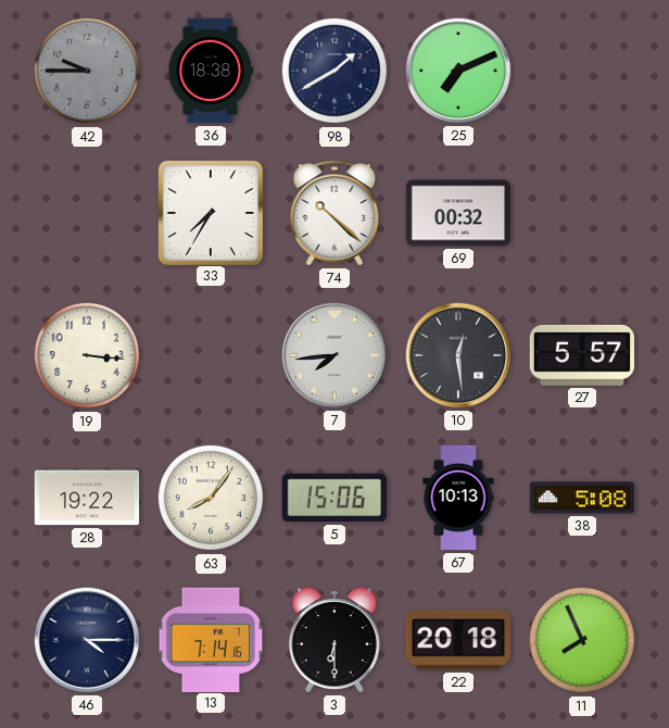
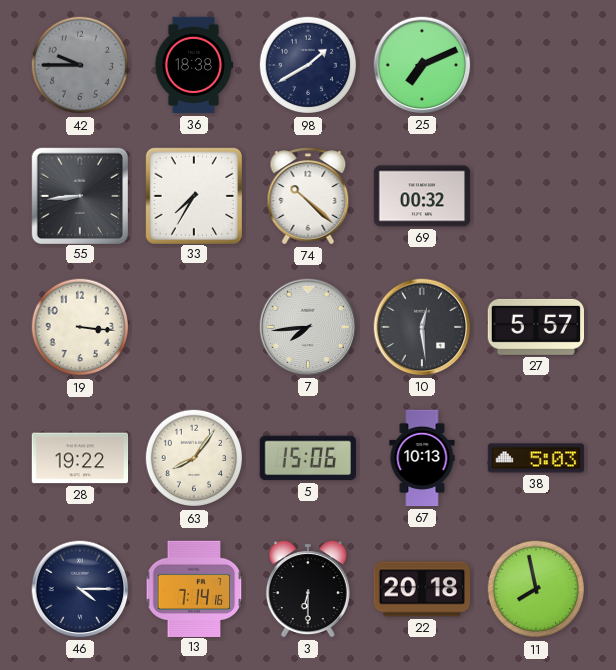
55: none -> 8:44
38: 5:08 -> 5:03
11: 7:56 -> 7:58
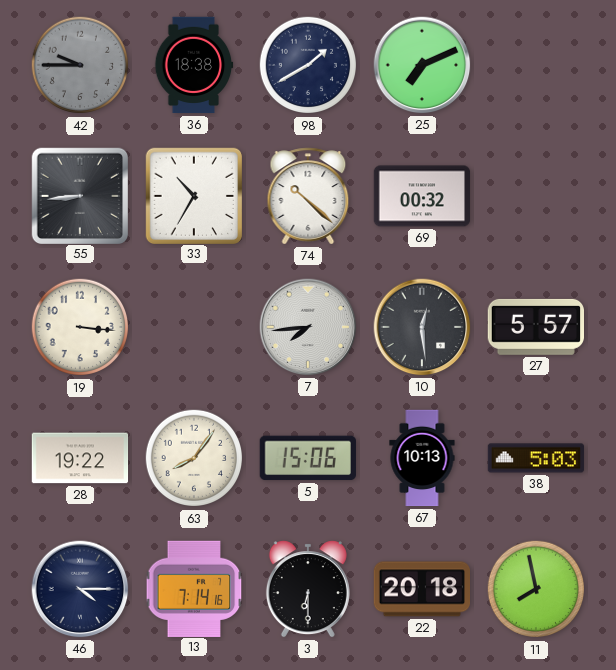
33: 7:35 -> 10:35
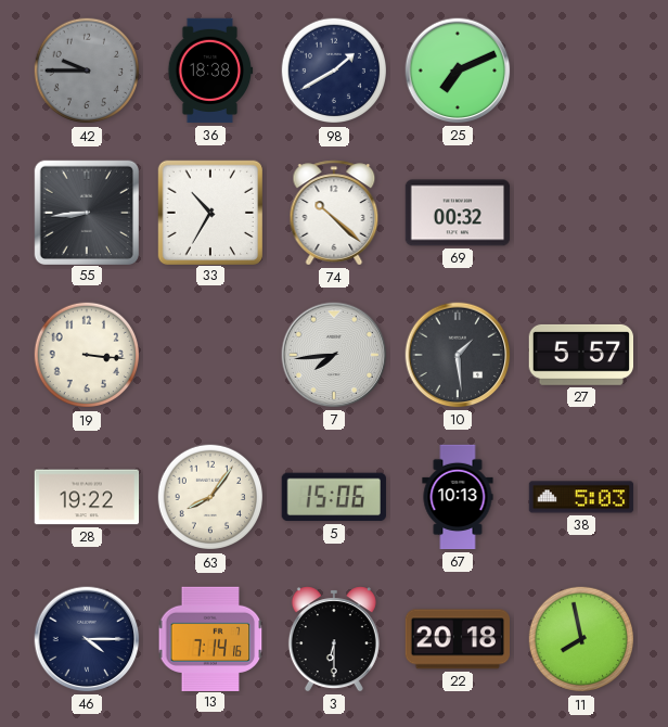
10: 12:29 -> 1:29
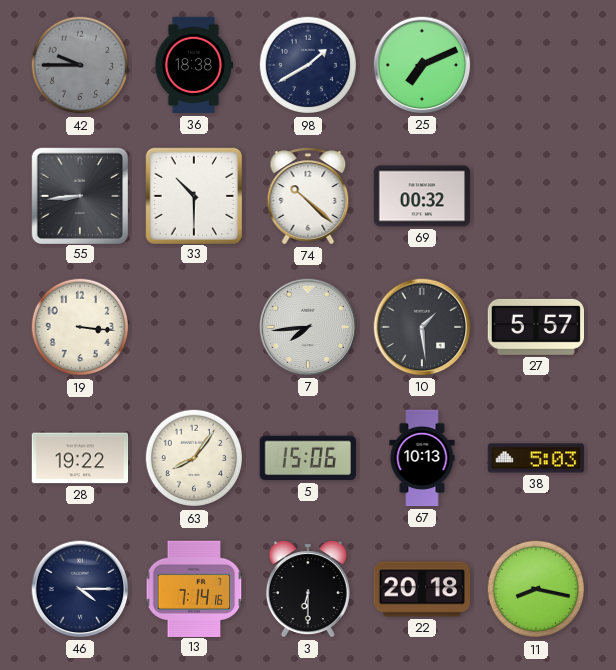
33: 10:35 -> 10:30
11: 7:58 -> 8:17
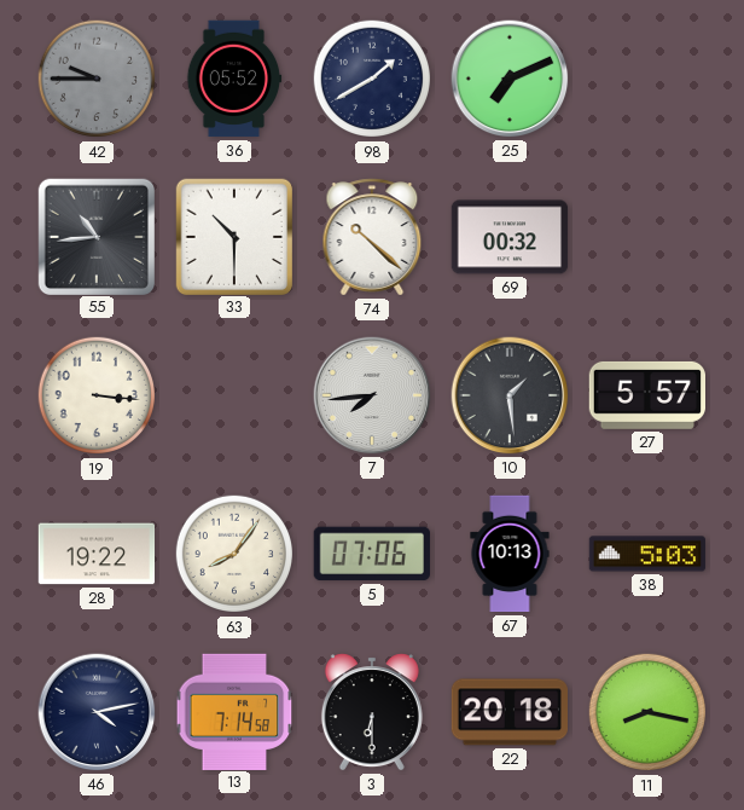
36: 18:38 -> 05:52
55: 8:44 -> 10:44
5: 15:06 -> 07:06
46: 4:15 -> 4:13
13: 7:14:16 -> 7:14:58
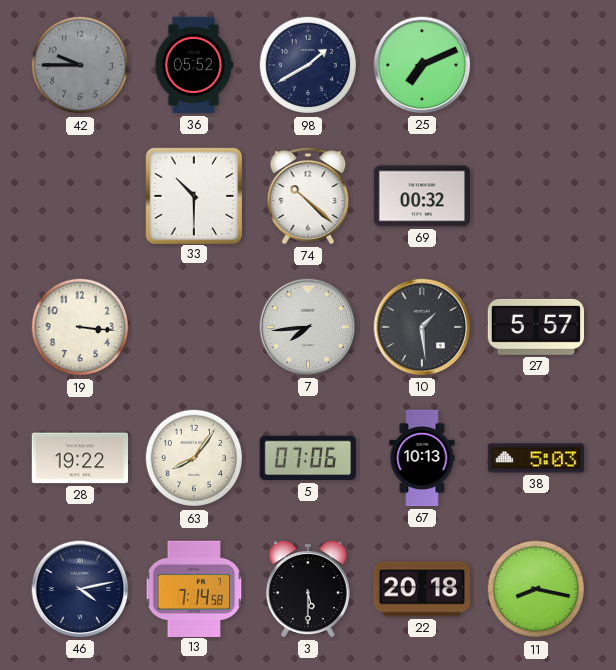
55: 10:44 -> none
3: 6:30 -> 5:30
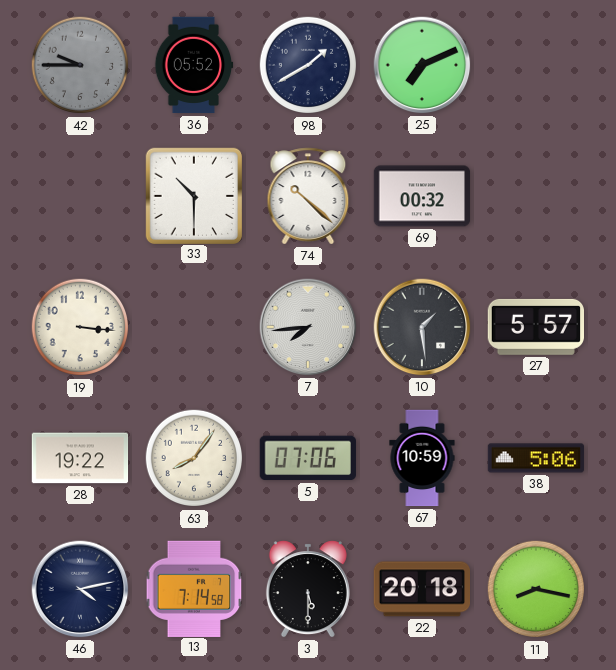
67: 10:13 -> 10:59
38: 5:03 -> 5:06
